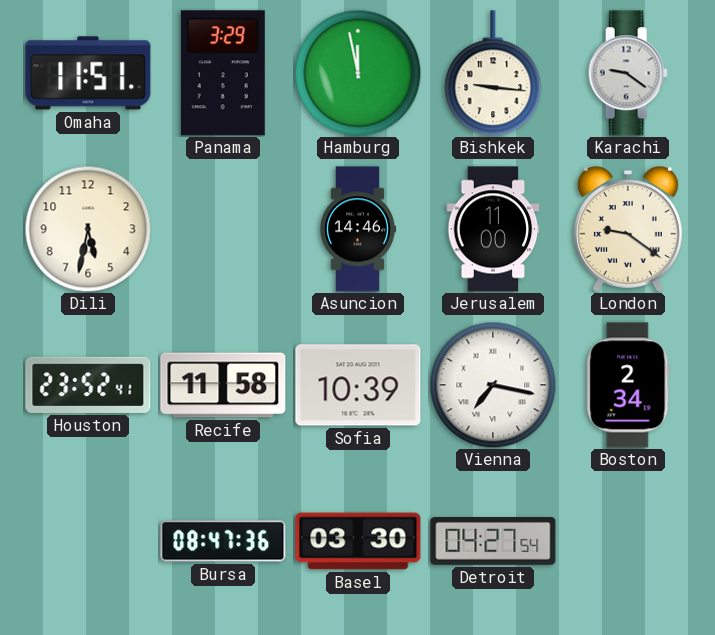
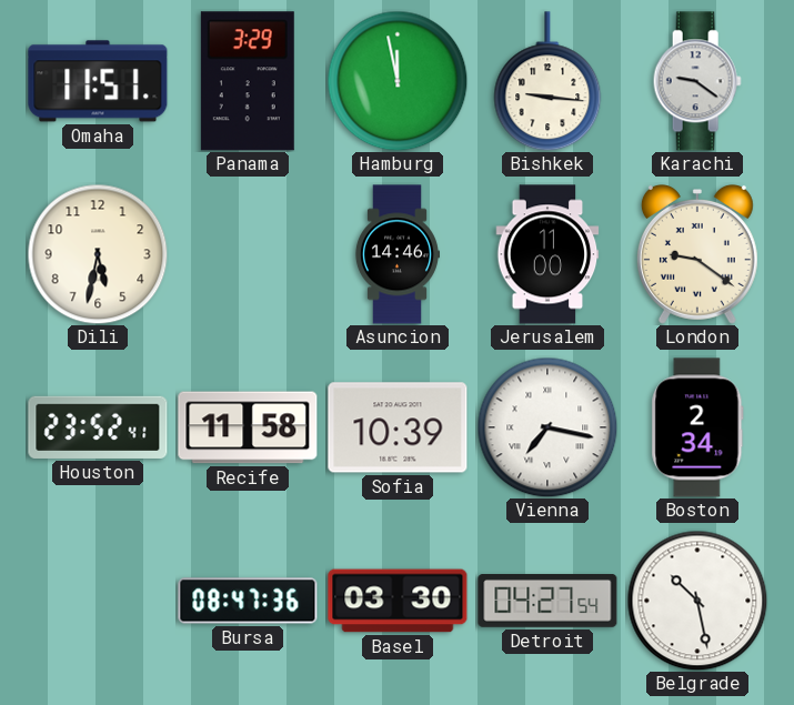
Belgrade: none -> 10:28
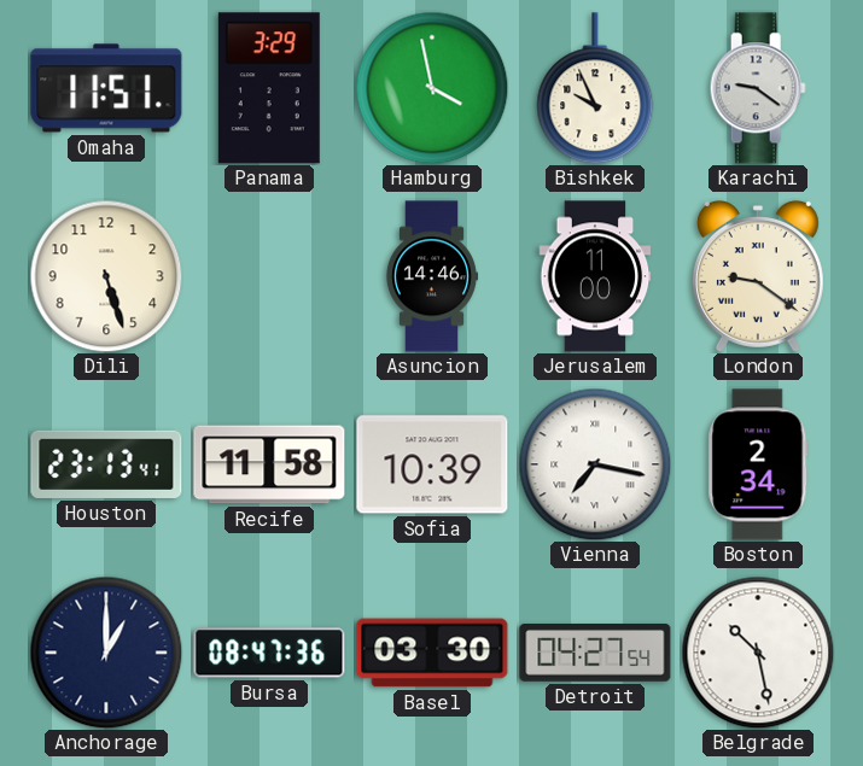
Hamburg: 11:58 -> 3:58
Bishkek: 9:16 -> 9:56
Dili: 5:32 -> 5:27
Houston: 23:52 -> 23:13
Anchorage: none -> 1:00
